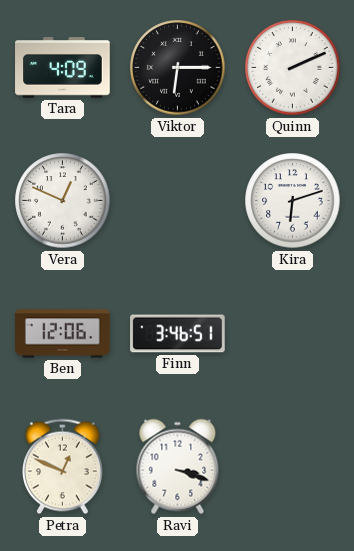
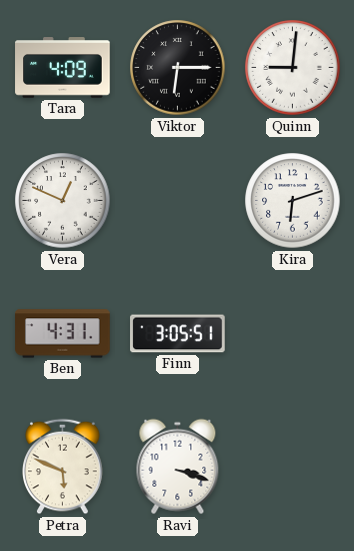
Quinn: 2:11 -> 9:01
Ben: 12:06 -> 4:31
Finn: 3:46 -> 3:05
Petra: 12:49 -> 5:49
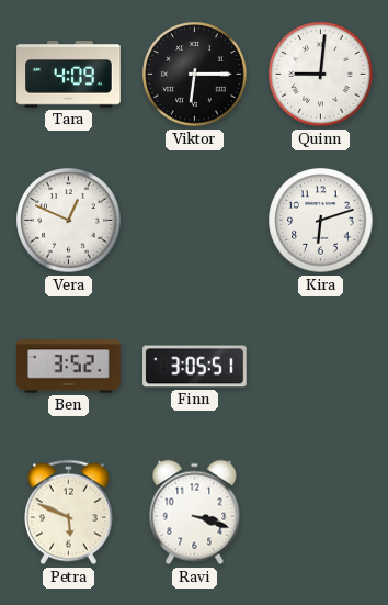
Ben: 4:31 -> 3:52
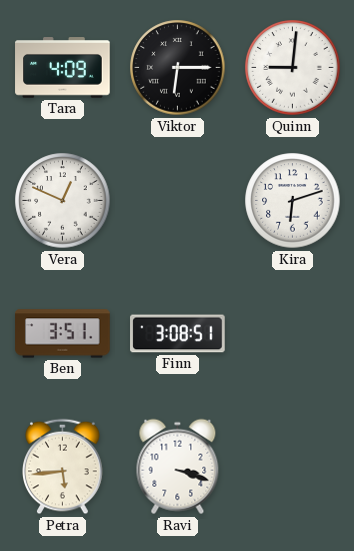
Ben: 3:52 -> 3:51
Finn: 3:05 -> 3:08
Petra: 5:49 -> 5:44
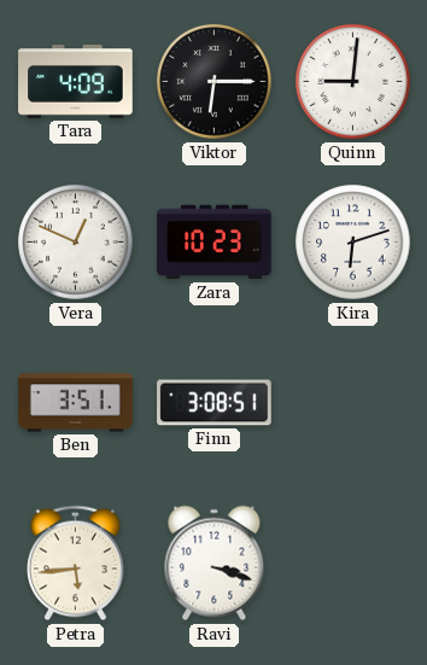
Zara: none -> 10:23
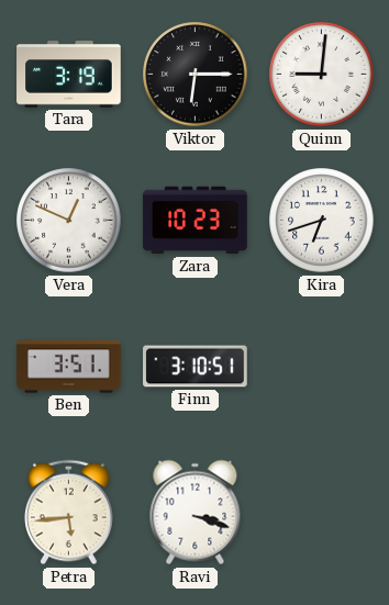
Tara: 4:09 -> 3:19
Kira: 6:12 -> 6:42
Finn: 3:08 -> 3:10
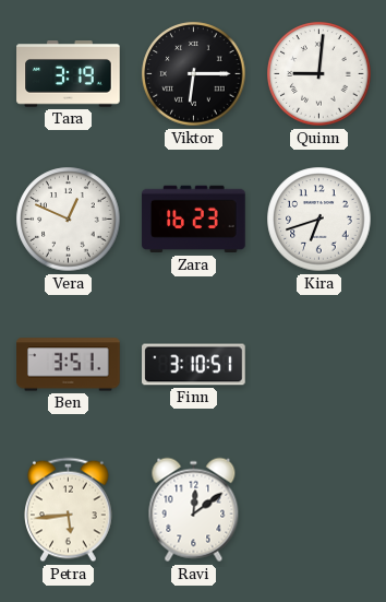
Zara: 10:23 -> 16:23
Ravi: 3:18 -> 12:09
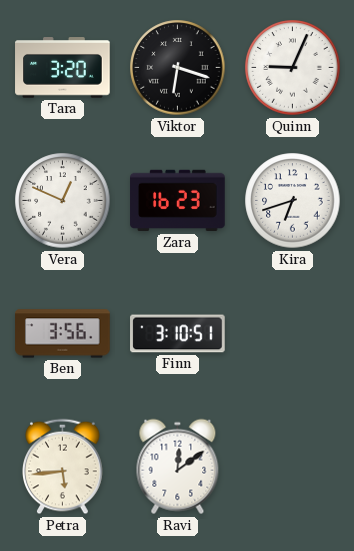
Tara: 3:19 -> 3:20
Viktor: 6:15 -> 6:18
Quinn: 9:01 -> 9:04
Ben: 3:51 -> 3:56
